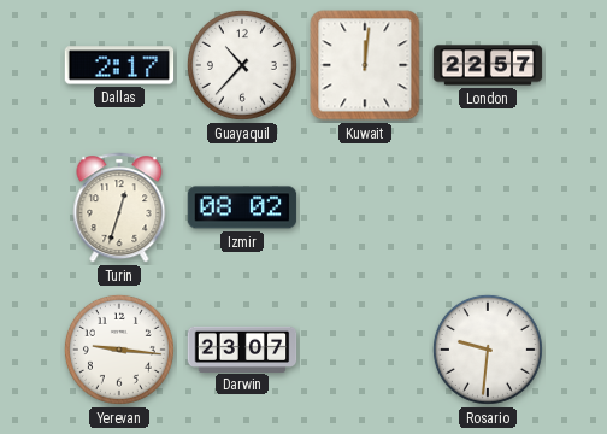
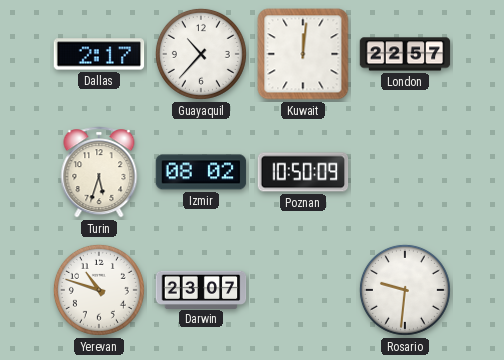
Turin: 12:33 -> 5:33
Poznan: none -> 10:50
Yerevan: 9:16 -> 10:48
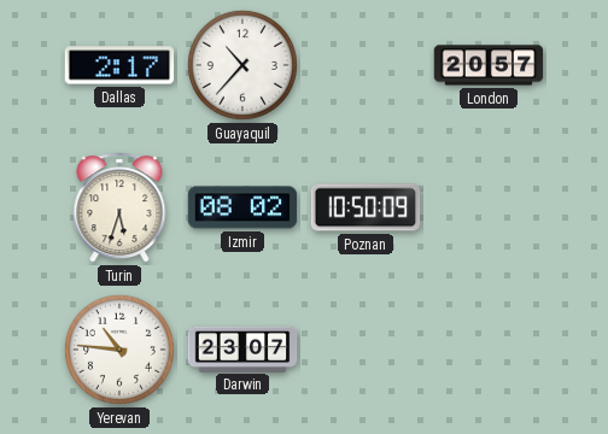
Kuwait: 12:01 -> none
London: 22:57 -> 20:57
Yerevan: 10:48 -> 10:46
Rosario: 9:31 -> none
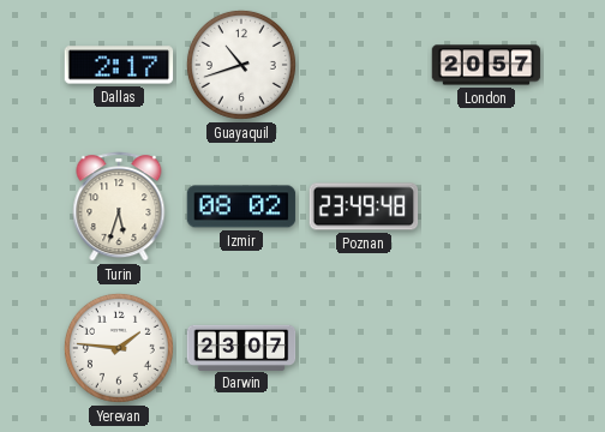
Guayaquil: 10:37 -> 10:42
Poznan: 10:50 -> 23:49
Yerevan: 10:46 -> 1:46
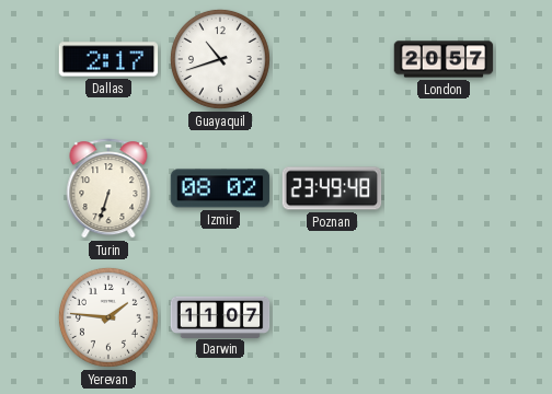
Turin: 5:33 -> 6:33
Darwin: 23:07 -> 11:07
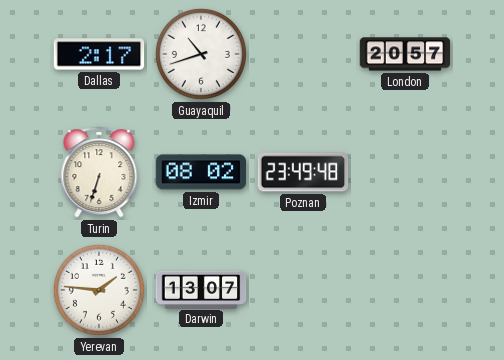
Darwin: 11:07 -> 13:07
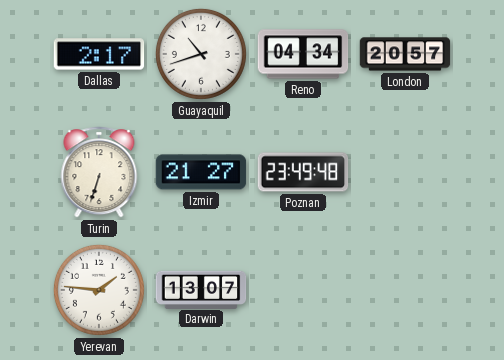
Reno: none -> 04:34
Izmir: 08:02 -> 21:27
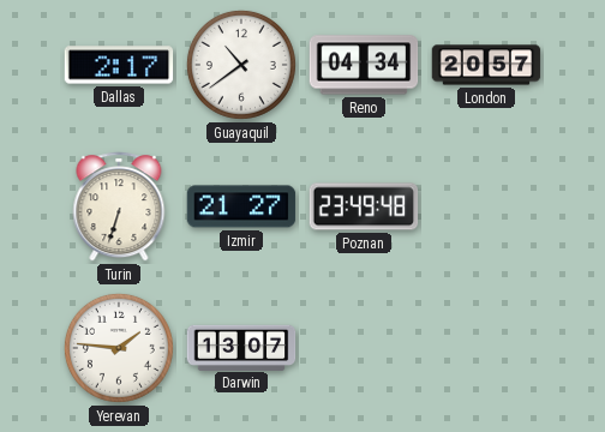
Guayaquil: 10:42 -> 10:39
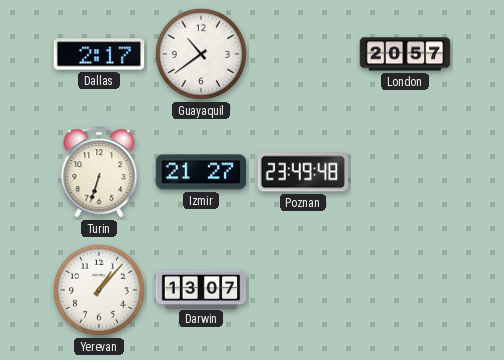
Reno: 04:34 -> none
Yerevan: 1:46 -> 1:07
